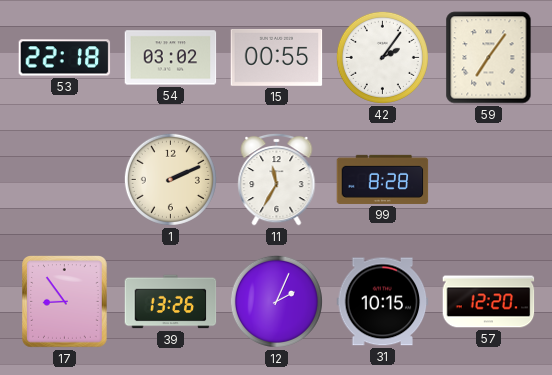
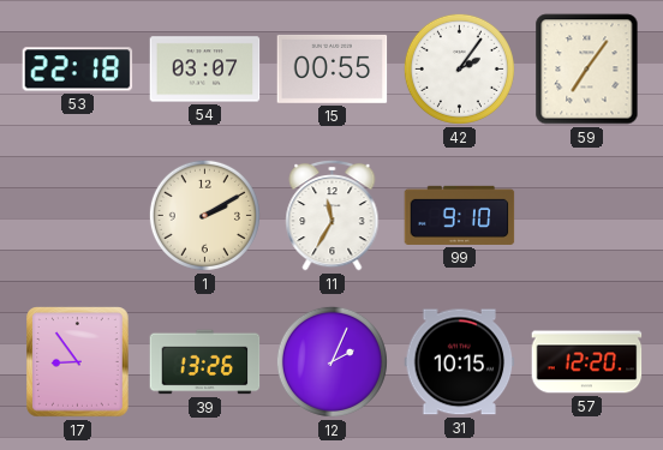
54: 03:02 -> 03:07
1: 2:11 -> 2:10
99: 8:28 -> 9:10
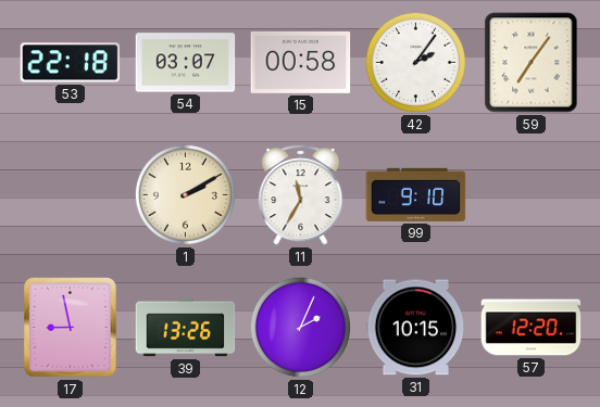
15: 00:55 -> 00:58
17: 8:54 -> 8:58
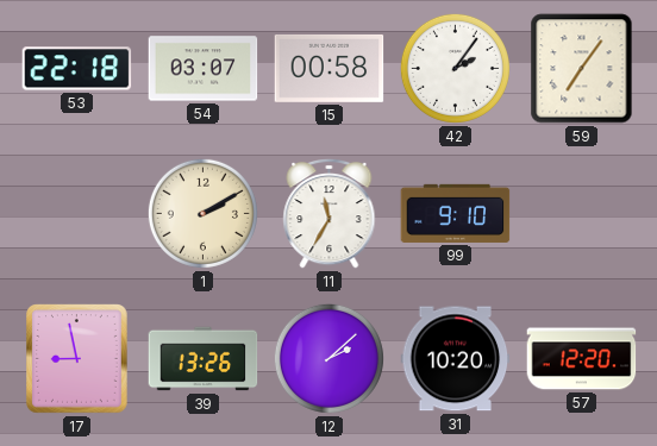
12: 2:04 -> 2:08
31: 10:15 -> 10:20
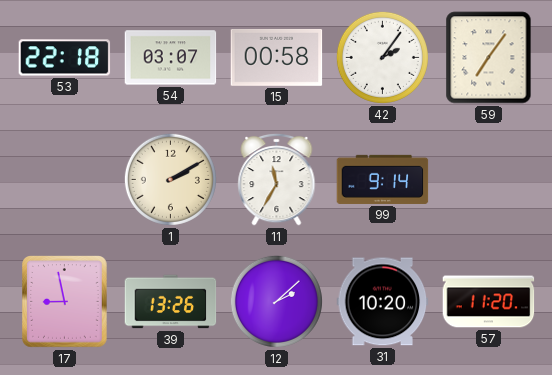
99: 9:10 -> 9:14
57: 12:20 -> 11:20
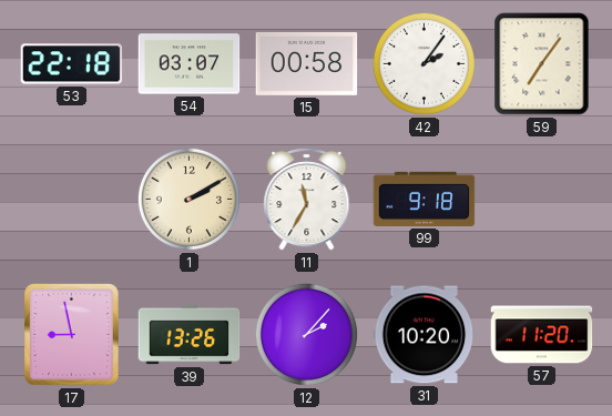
99: 9:14 -> 9:18
12: 2:08 -> 2:07
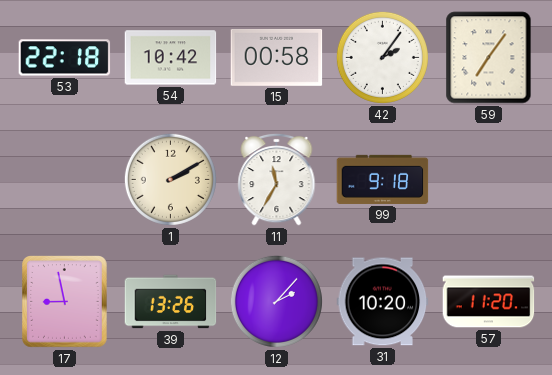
54: 03:07 -> 10:42
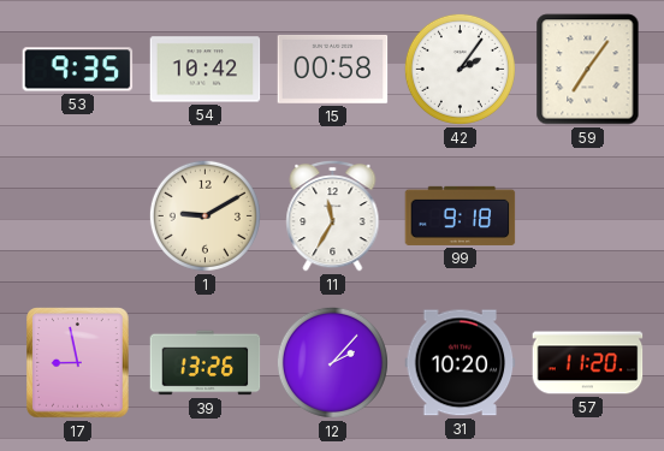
53: 22:18 -> 9:35
1: 2:10 -> 9:10
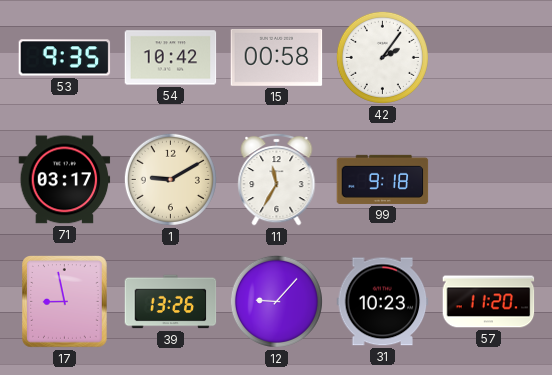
59: 7:06 -> none
71: none -> 03:17
12: 2:07 -> 9:07
31: 10:20 -> 10:23
